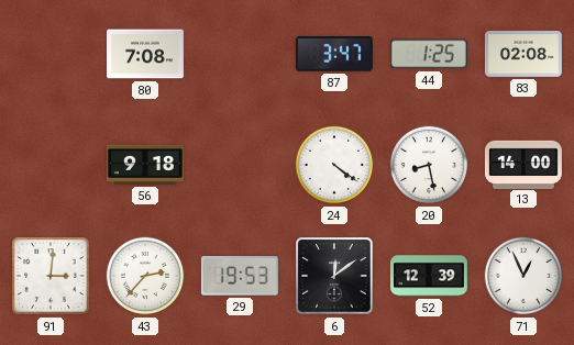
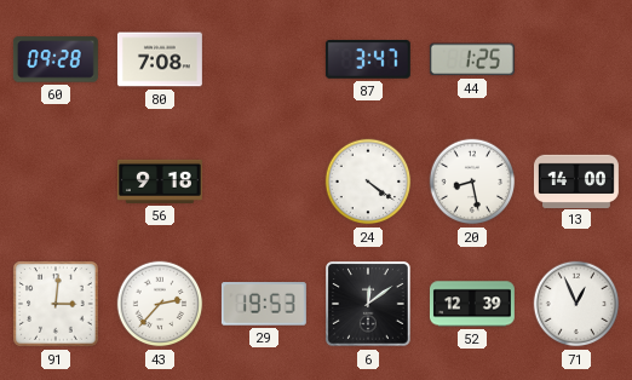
60: none -> 09:28
83: 02:08 -> none
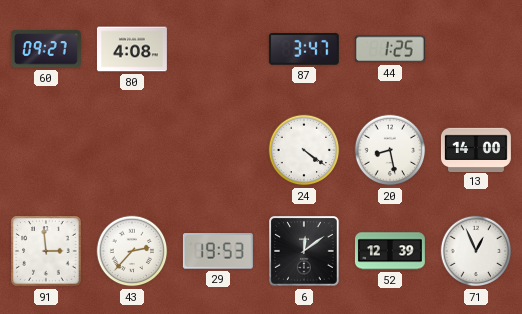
60: 09:28 -> 09:27
80: 7:08 -> 4:08
56: 9:18 -> none
91: 3:01 -> 2:59
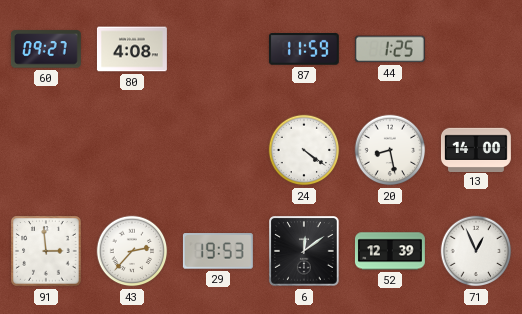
87: 3:47 -> 11:59
